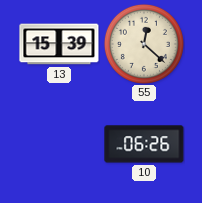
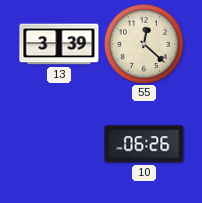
13: 15:39 -> 3:39
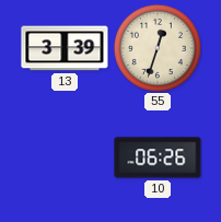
55: 12:22 -> 12:33
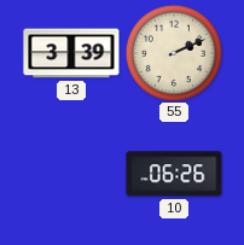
55: 12:33 -> 2:11
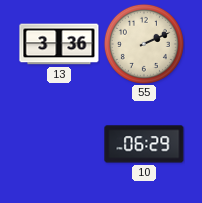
13: 3:39 -> 3:36
10: 06:26 -> 06:29
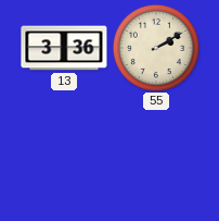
55: 2:11 -> 2:10
10: 06:29 -> none
